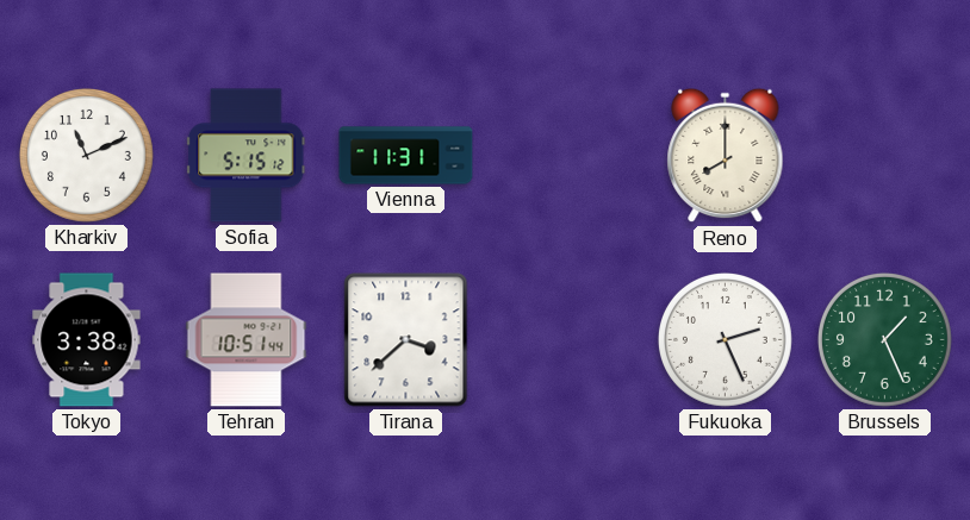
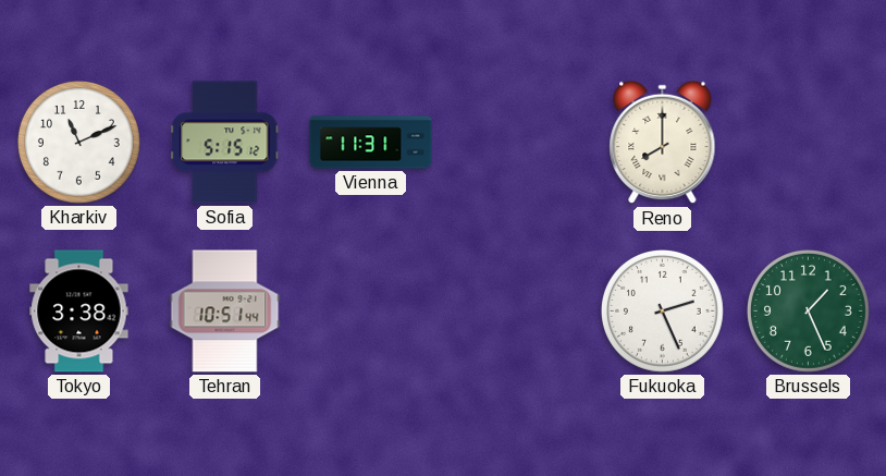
Tirana: 3:38 -> none
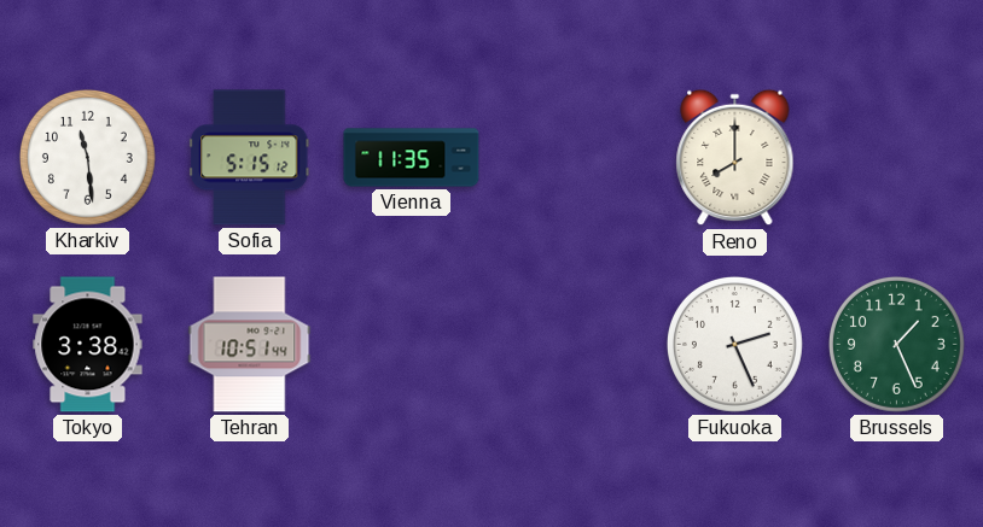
Kharkiv: 11:11 -> 11:29
Vienna: 11:31 -> 11:35
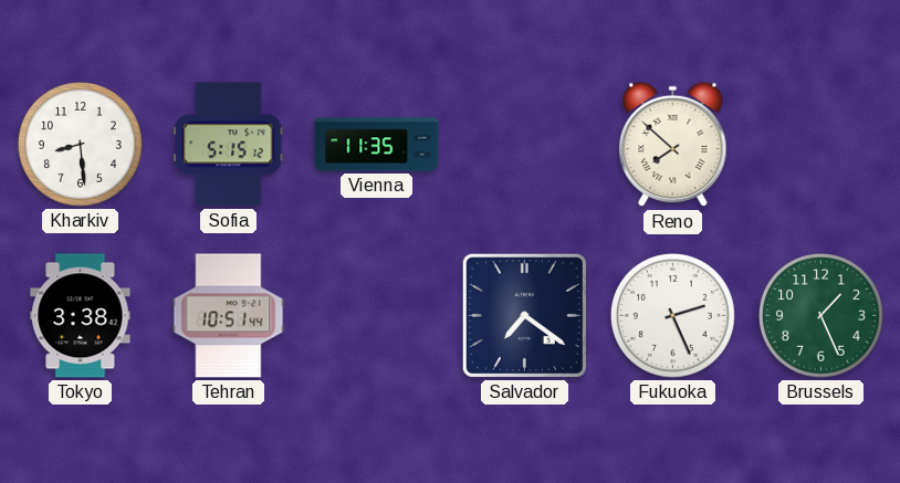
Kharkiv: 11:29 -> 8:29
Reno: 8:00 -> 7:52
Salvador: none -> 7:21
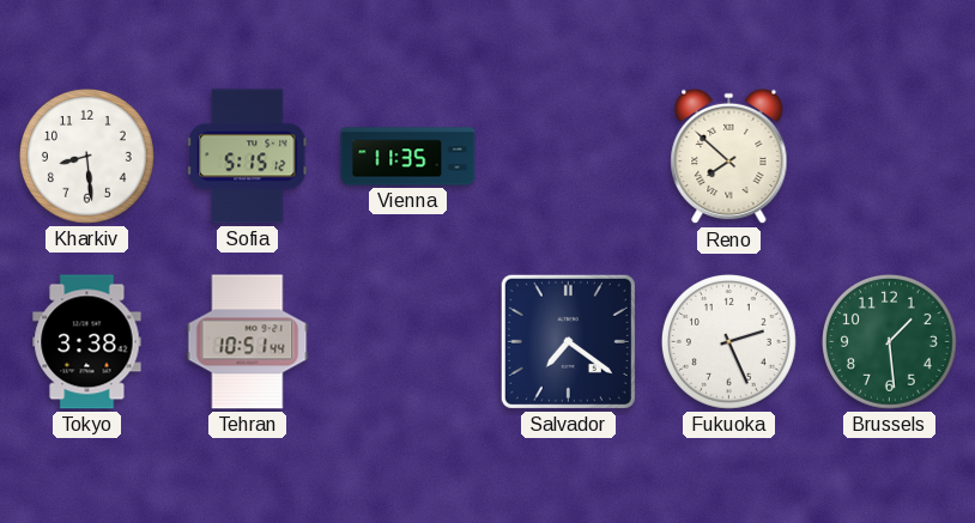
Brussels: 1:26 -> 1:29
